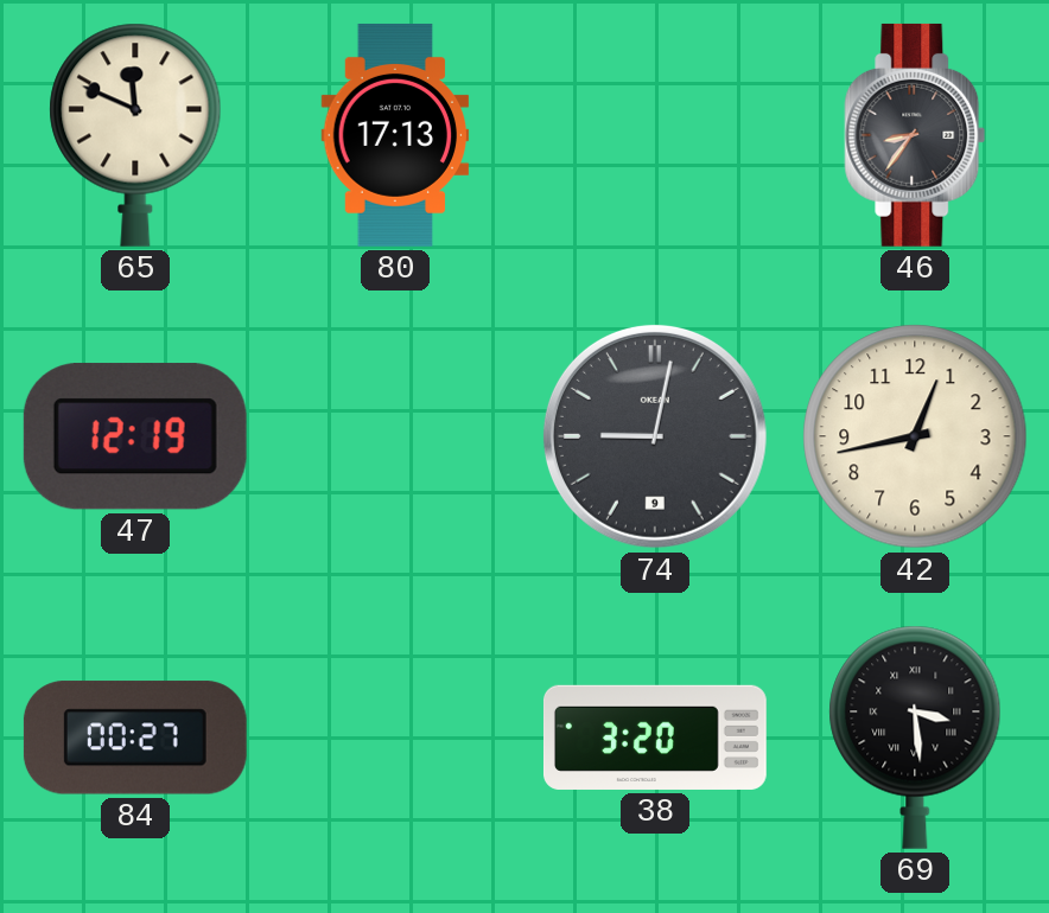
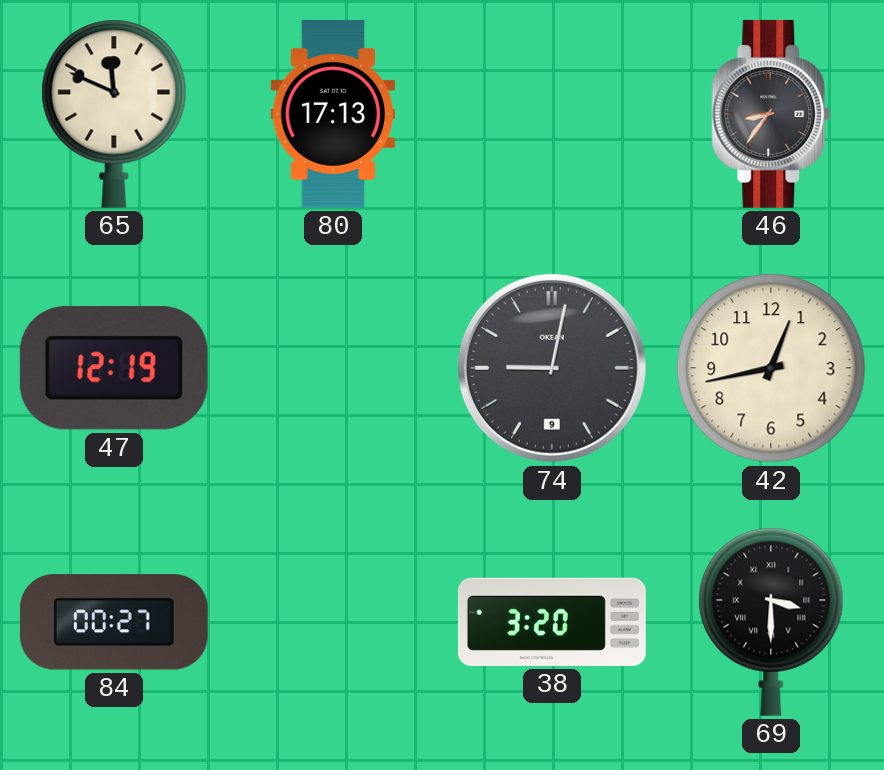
69: 3:29 -> 3:30
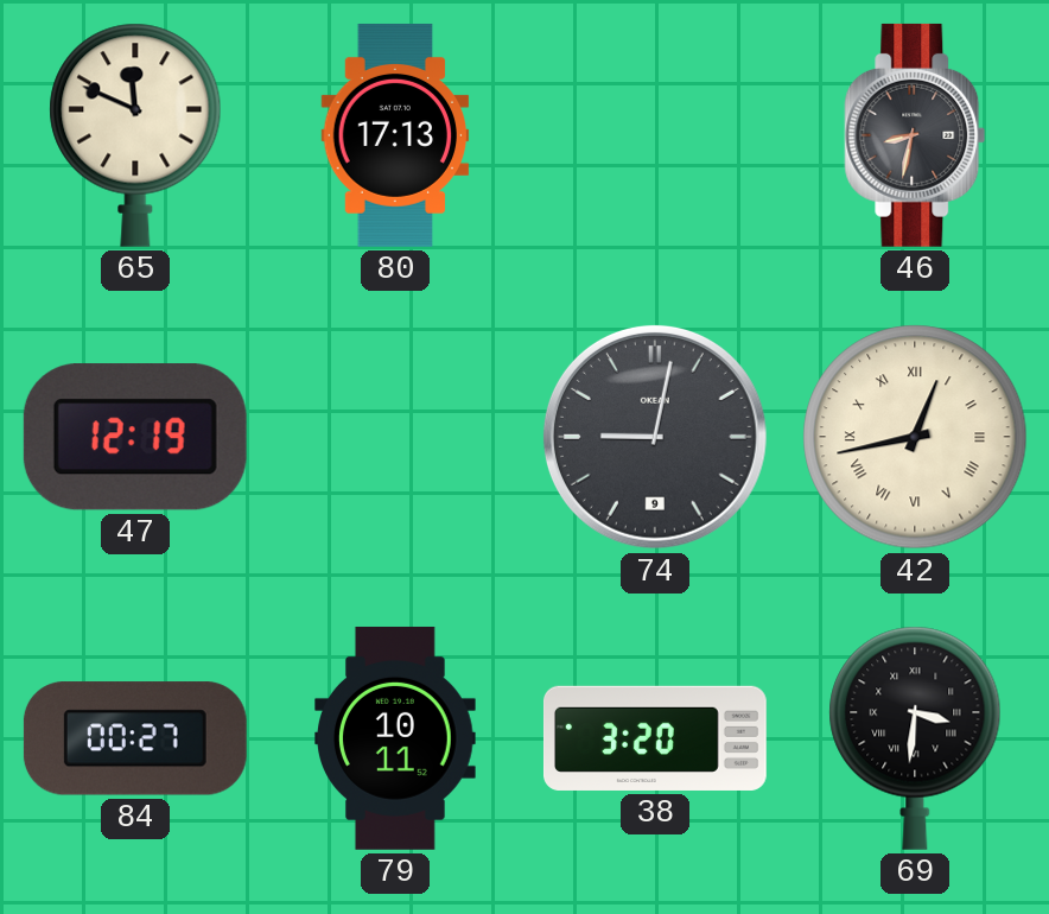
46: 8:36 -> 8:32
42 numerals: Arabic -> Roman
79: none -> 10:11
69: 3:30 -> 3:31
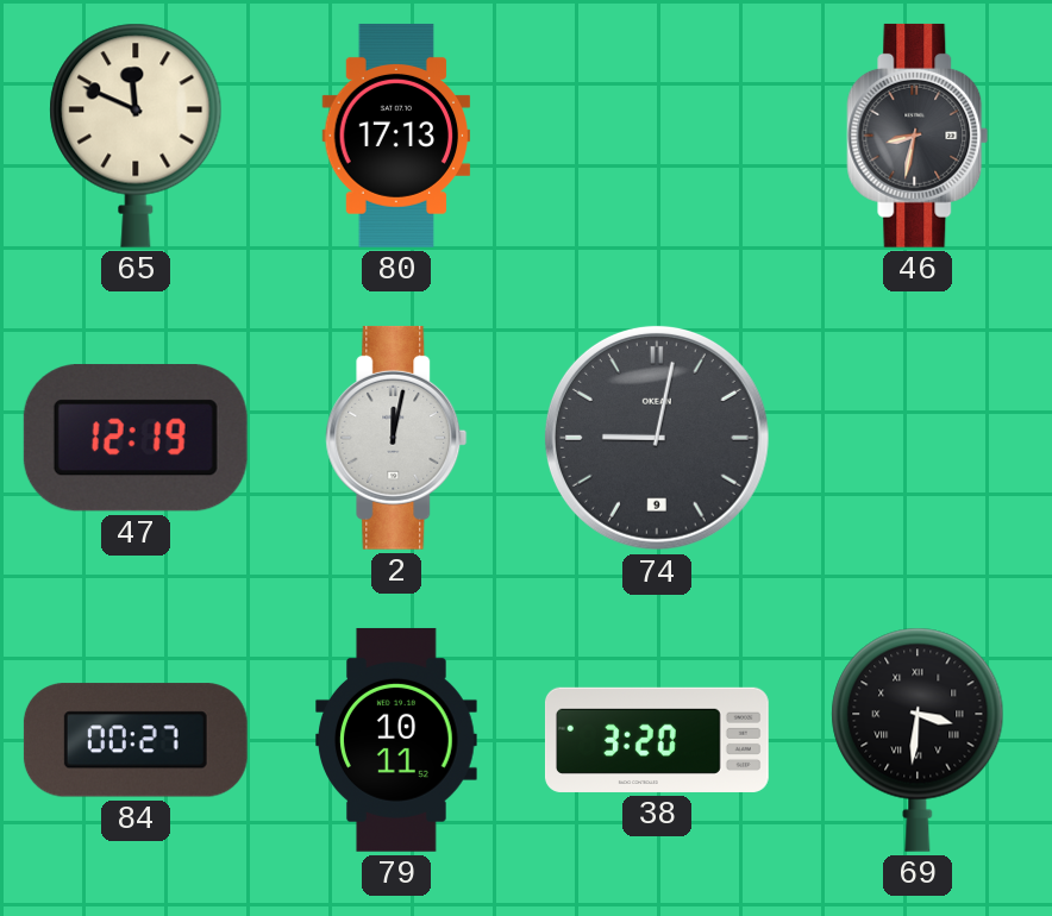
2: none -> 12:02
42: 12:43 -> none
